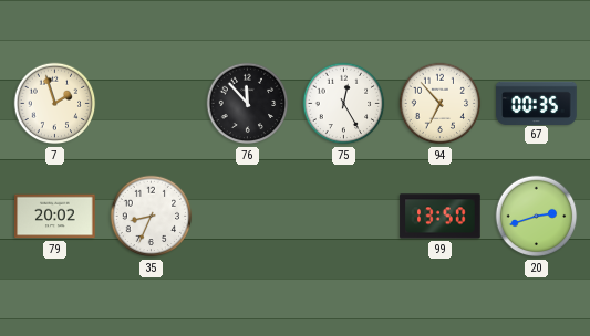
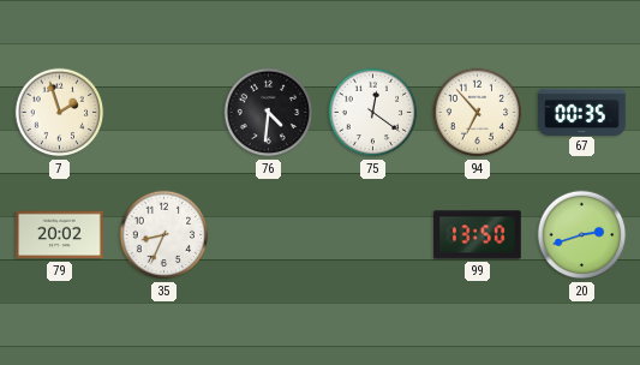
76: 11:53 -> 4:31
75: 12:25 -> 12:21
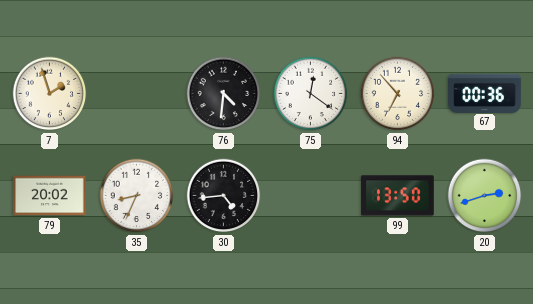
67: 00:35 -> 00:36
30: none -> 4:44
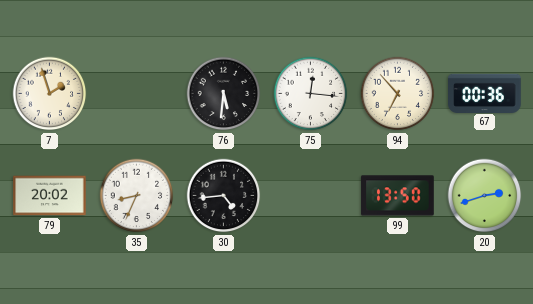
76: 4:31 -> 5:31
75: 12:21 -> 12:16
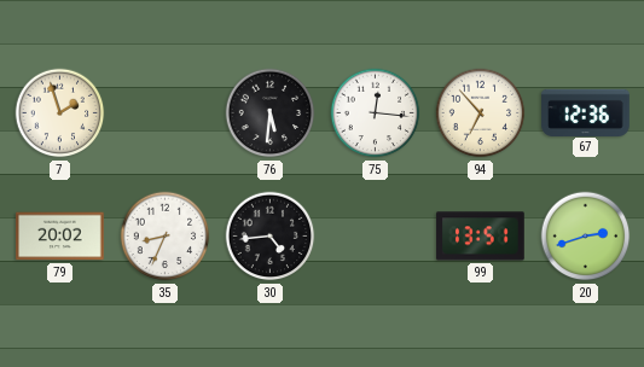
67: 00:36 -> 12:36
99: 13:50 -> 13:51
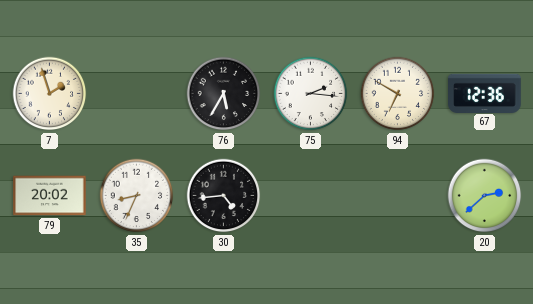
76: 5:31 -> 5:35
75: 12:16 -> 2:16
94: 6:53 -> 6:50
99: 13:51 -> none
20: 2:42 -> 2:38
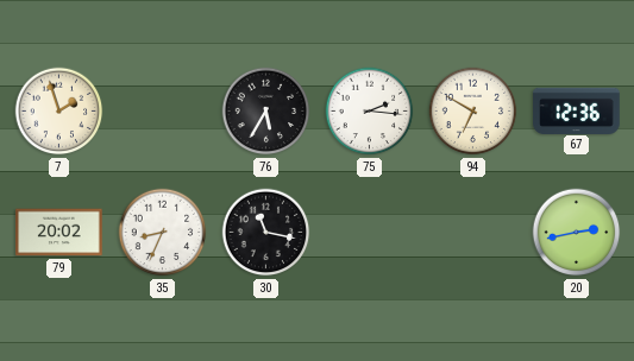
30: 4:44 -> 11:17
20: 2:38 -> 2:43
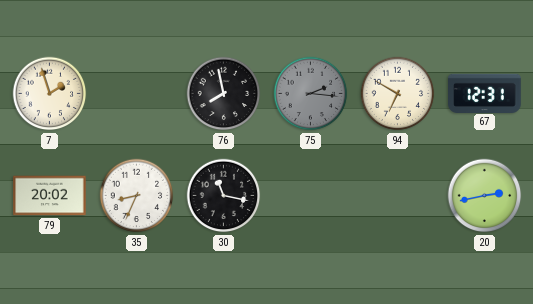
76: 5:35 -> 7:58
75 dial: white -> grey
67: 12:36 -> 12:31
